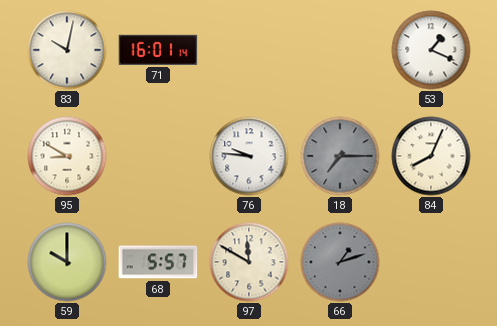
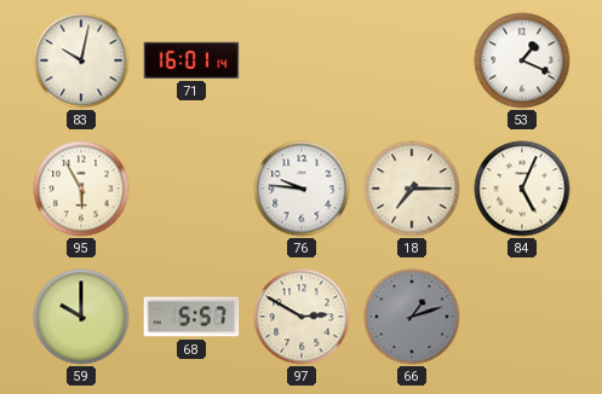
95: 8:50 -> 5:55
18 dial: grey -> cream
84: 8:04 -> 5:04
97: 11:50 -> 2:50
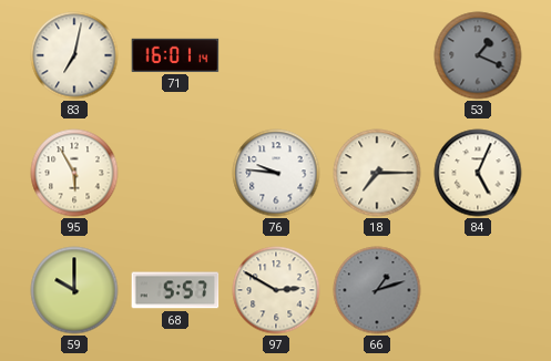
83: 10:02 -> 7:02
53 dial: white -> grey
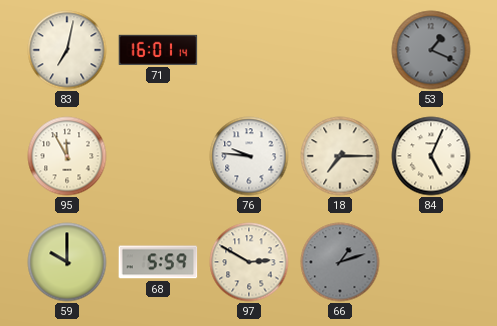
95: 5:55 -> 11:55
68: 5:57 -> 5:59
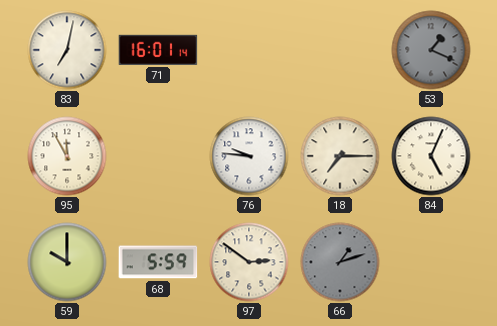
97: 2:50 -> 2:51
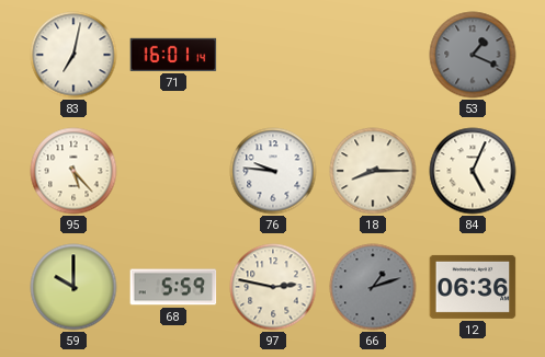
95: 11:55 -> 5:23
18: 7:15 -> 8:15
97: 2:51 -> 2:47
12: none -> 06:36
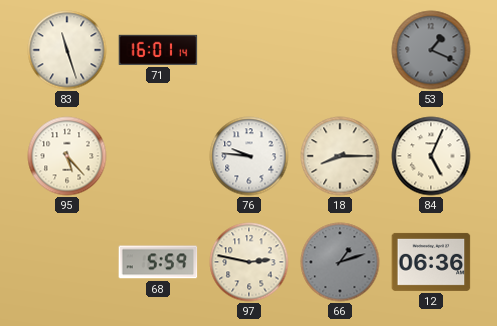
83: 7:02 -> 11:27
59: 10:00 -> none
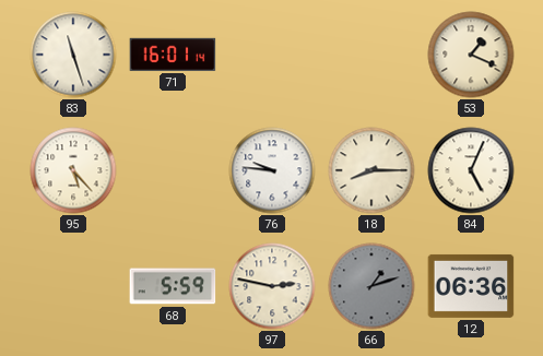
53 dial: grey -> cream
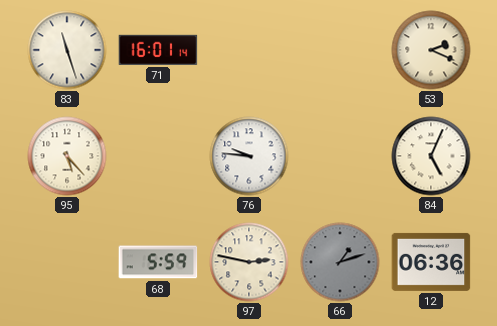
53: 1:19 -> 2:19
18: 8:15 -> none
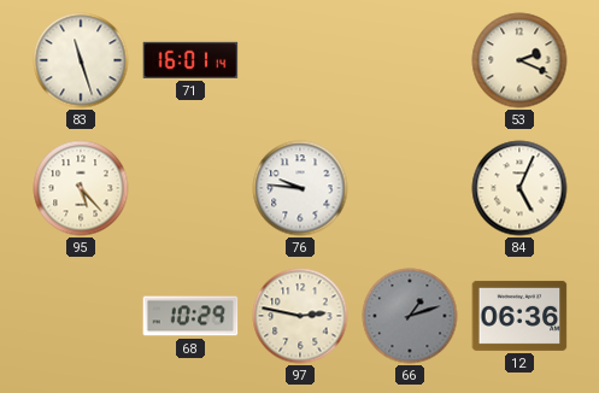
68: 5:59 -> 10:29
